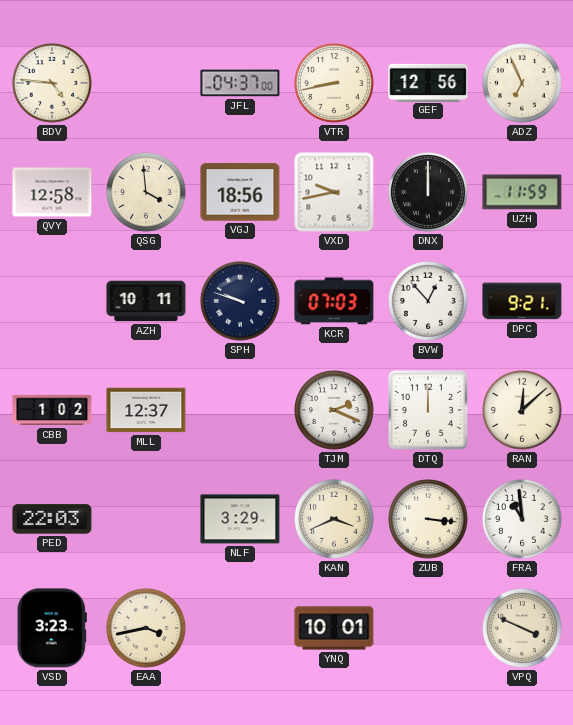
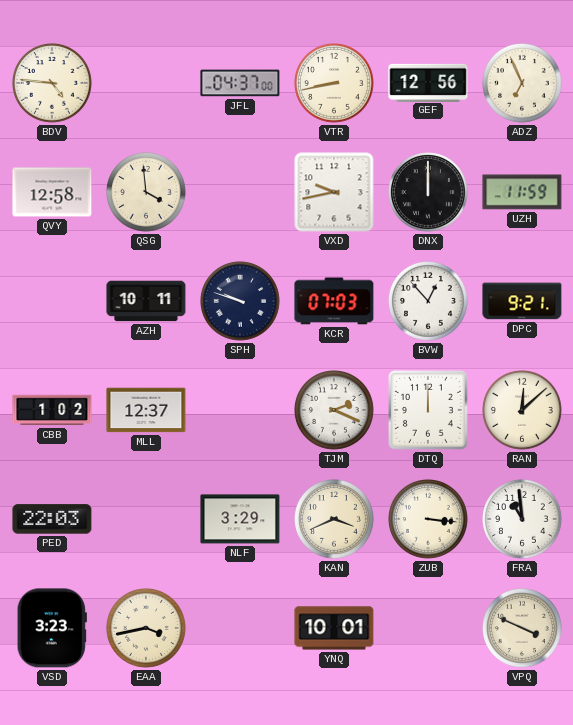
VGJ: 18:56 -> none
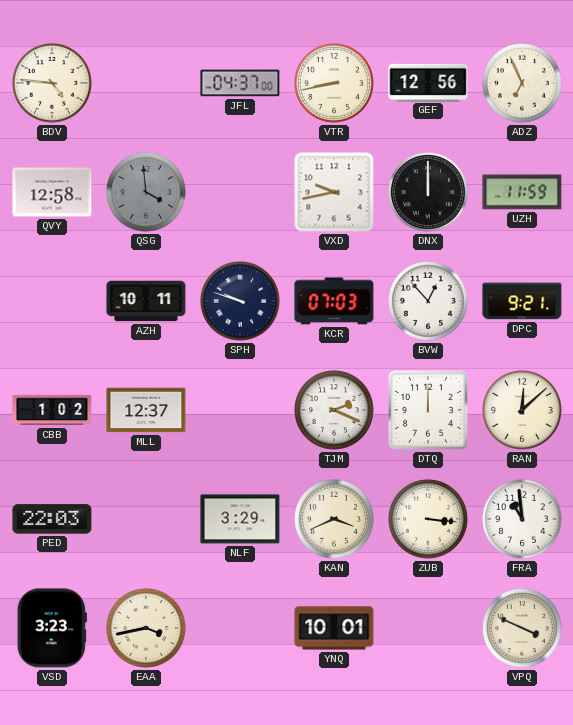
QSG dial: cream -> grey
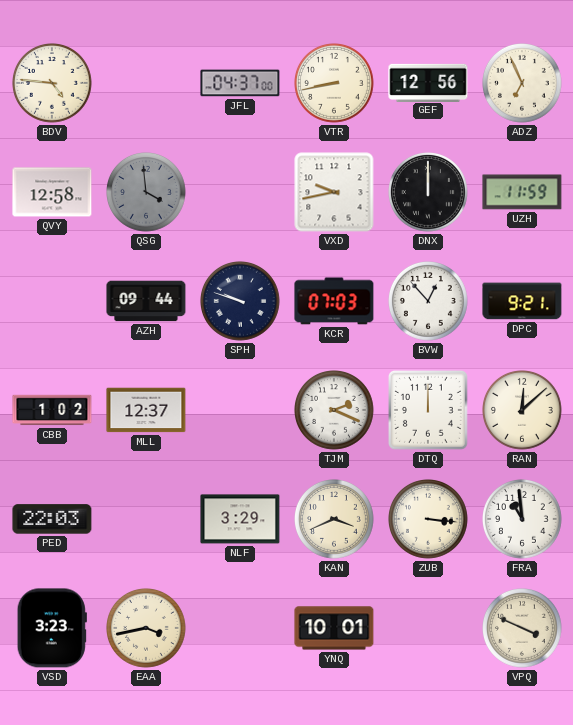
AZH: 10:11 -> 09:44
